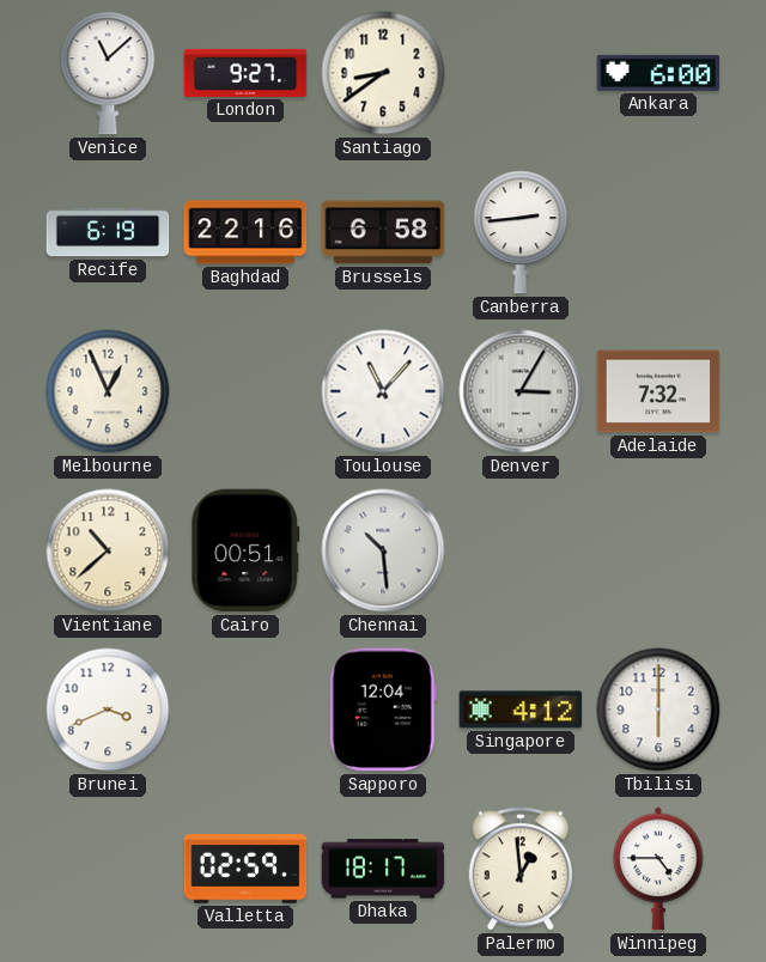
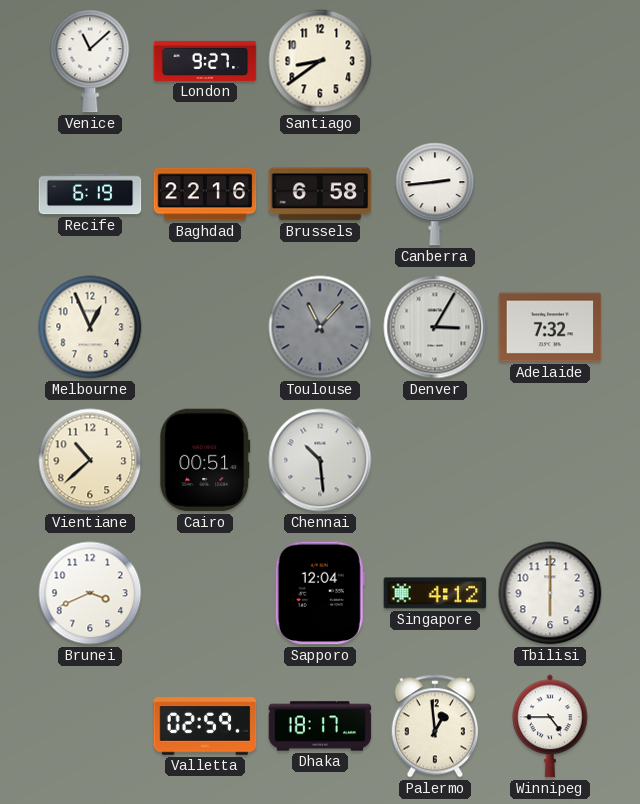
Ankara: 6:00 -> none
Toulouse dial: white -> grey
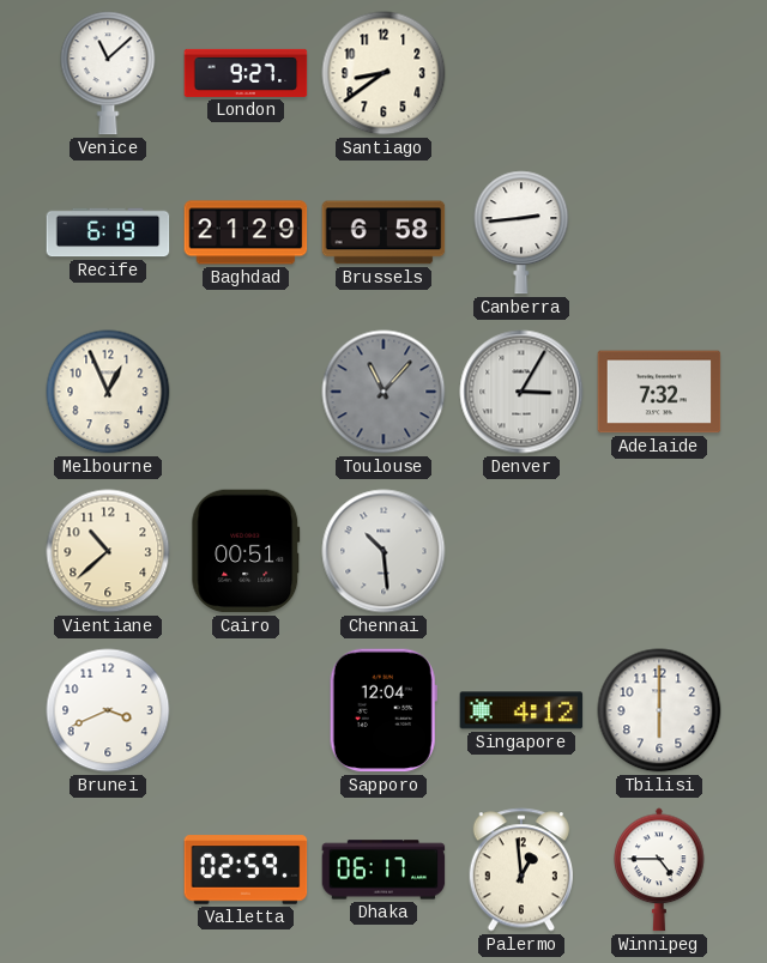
Baghdad: 22:16 -> 21:29
Dhaka: 18:17 -> 06:17
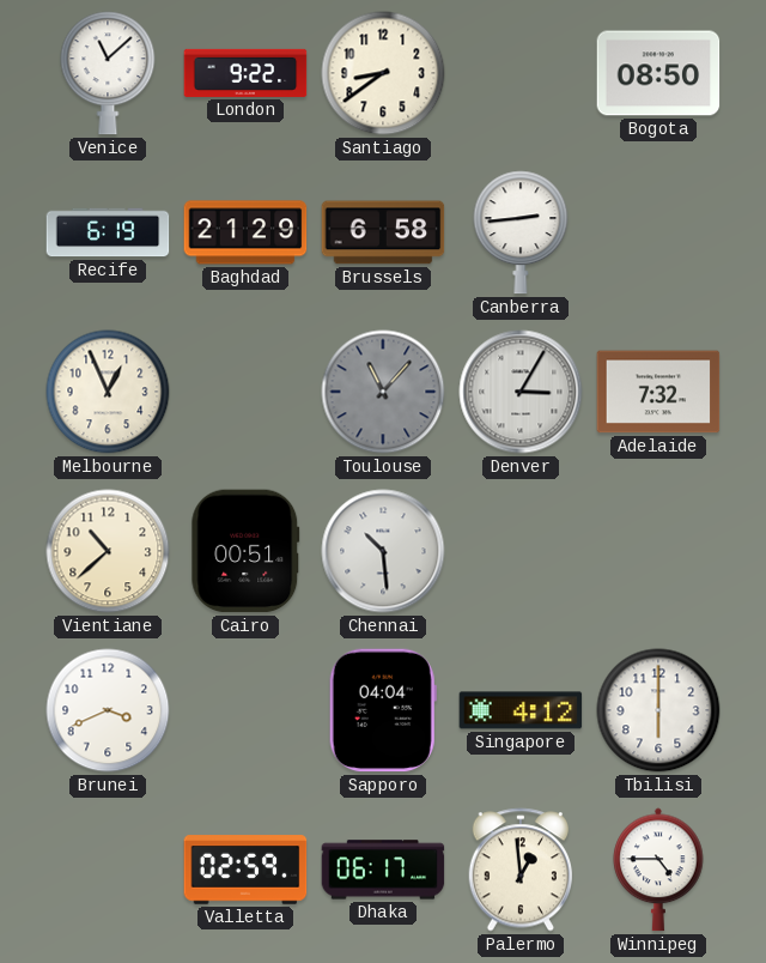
London: 9:27 -> 9:22
Bogota: none -> 08:50
Sapporo: 12:04 -> 04:04
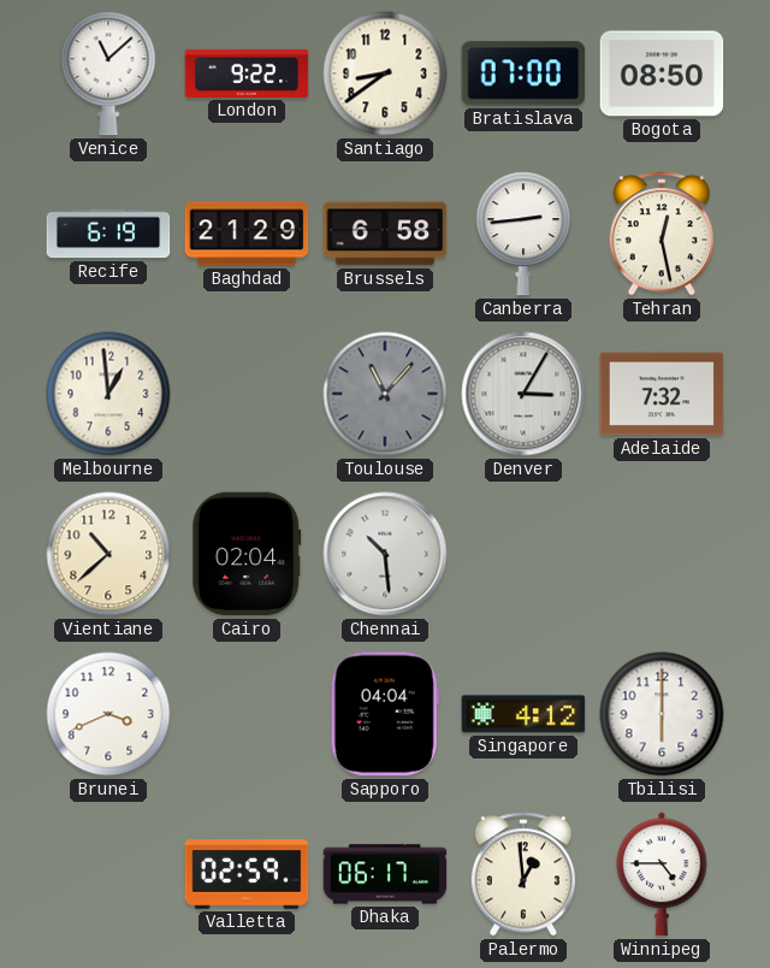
Bratislava: none -> 07:00
Tehran: none -> 12:28
Melbourne: 12:56 -> 12:59
Cairo: 00:51 -> 02:04
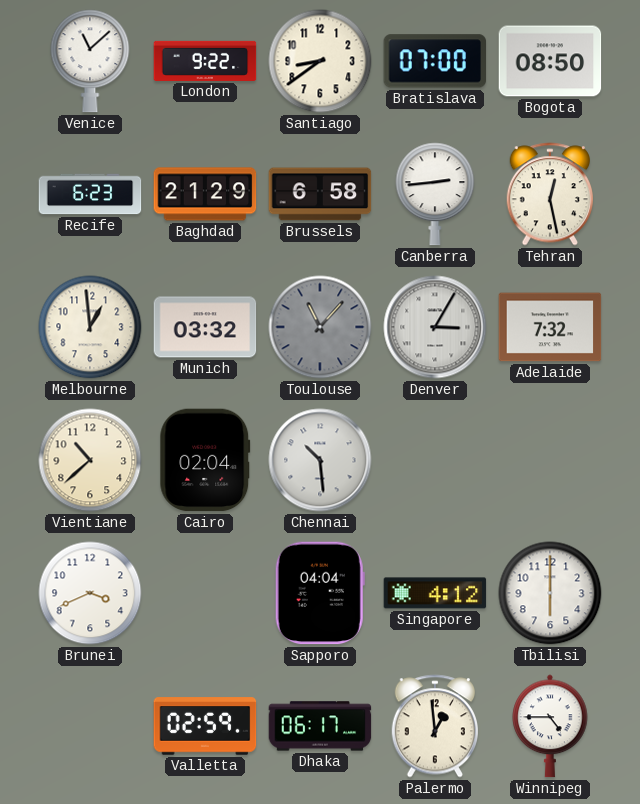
Recife: 6:19 -> 6:23
Munich: none -> 03:32
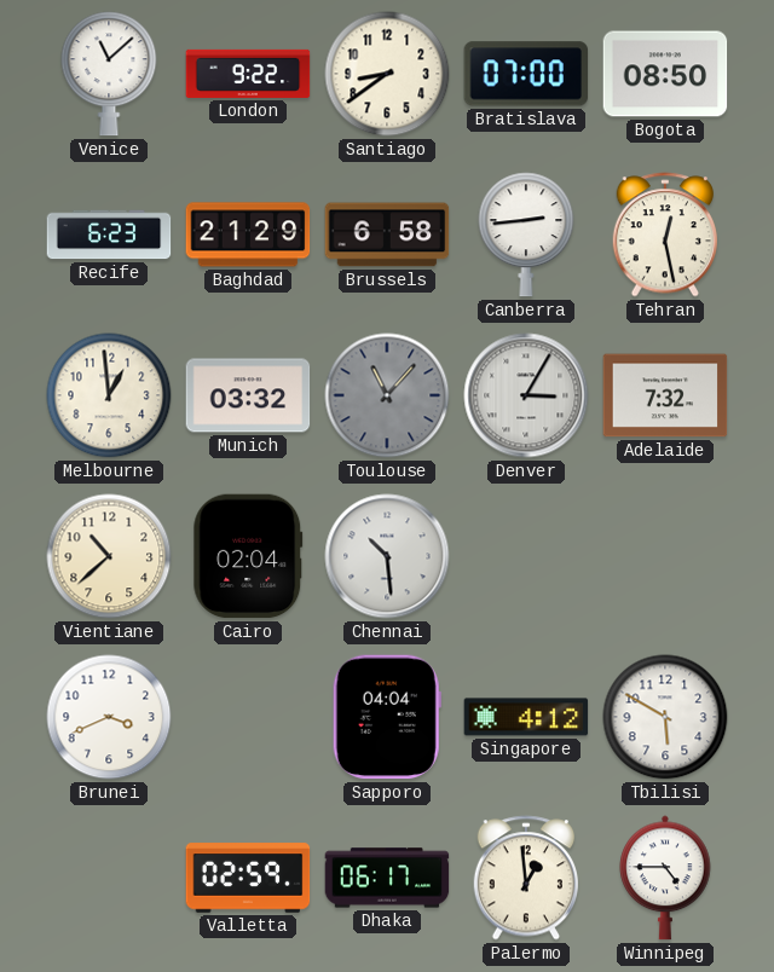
Tbilisi: 6:00 -> 5:50
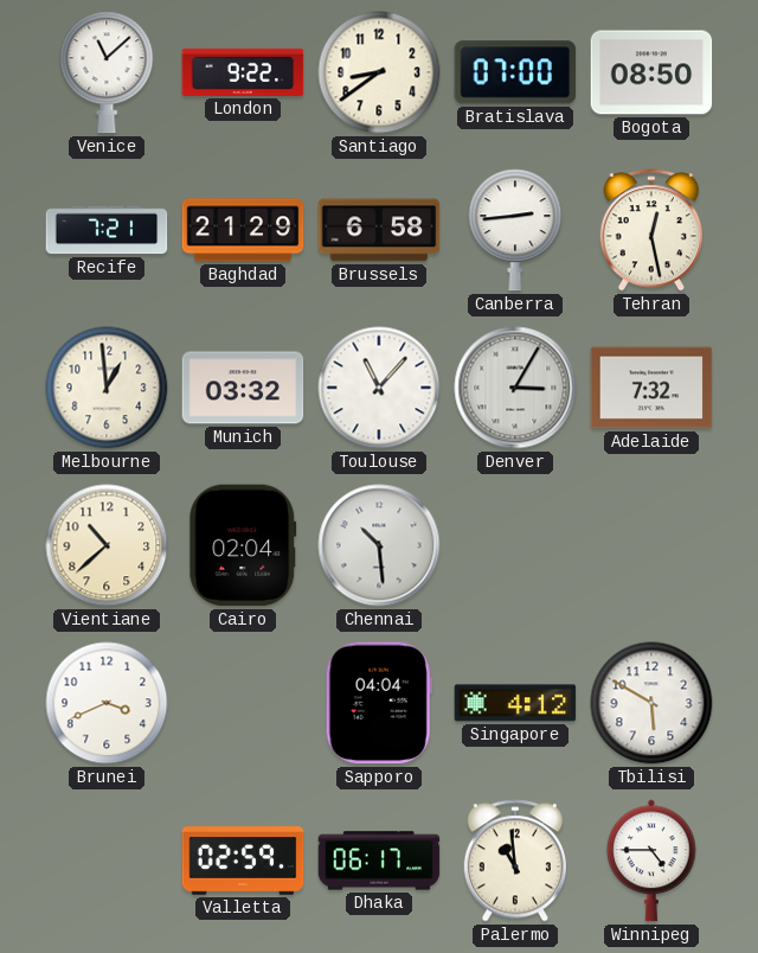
Recife: 6:23 -> 7:21
Toulouse dial: grey -> white
Palermo: 12:59 -> 10:59
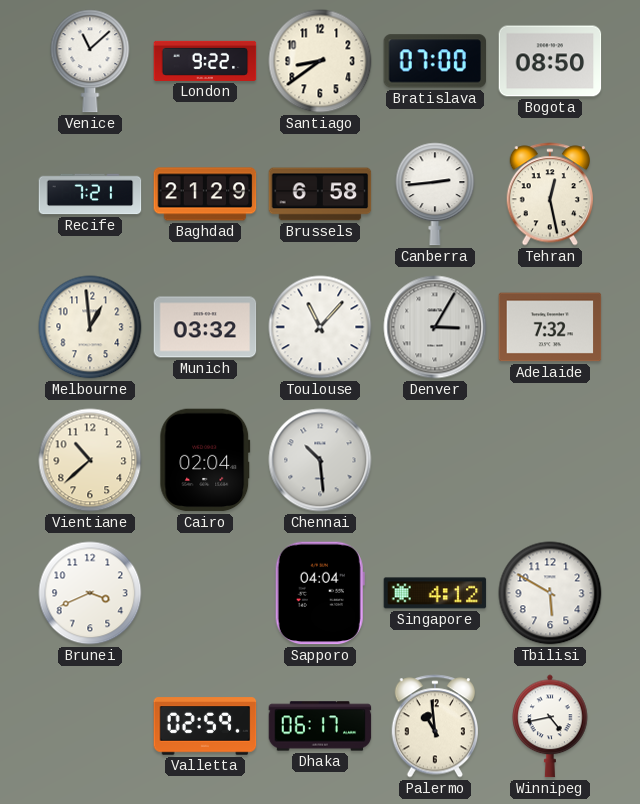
Winnipeg: 4:45 -> 4:43
